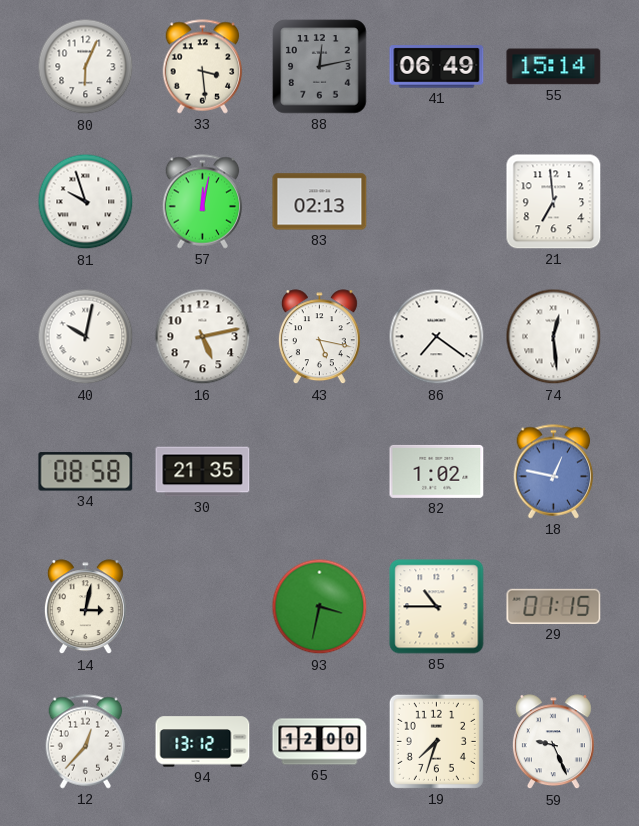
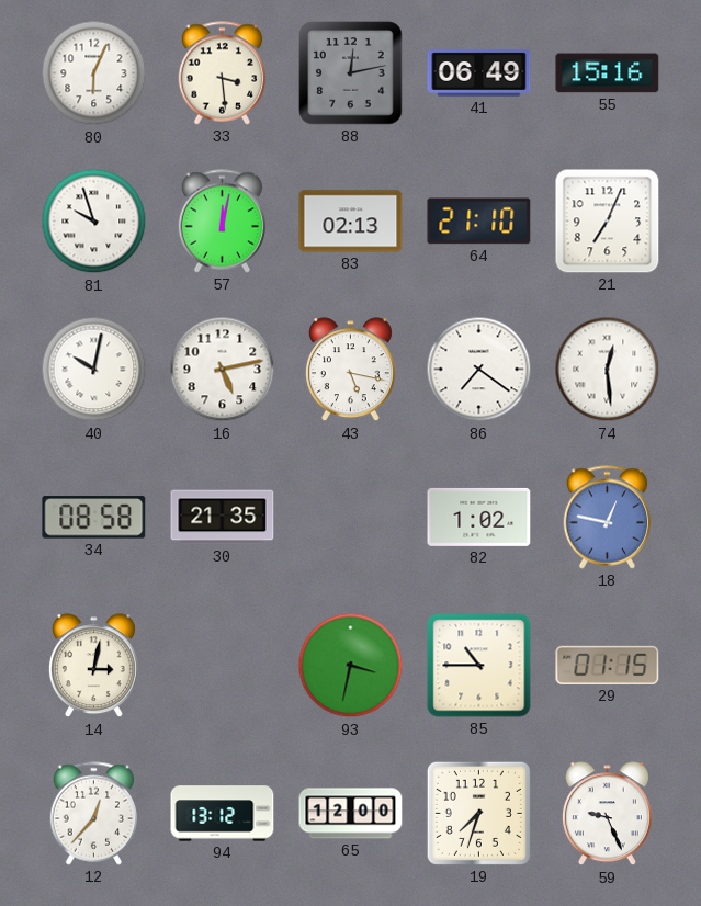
55: 15:14 -> 15:16
64: none -> 21:10
21: 6:59 -> 7:04
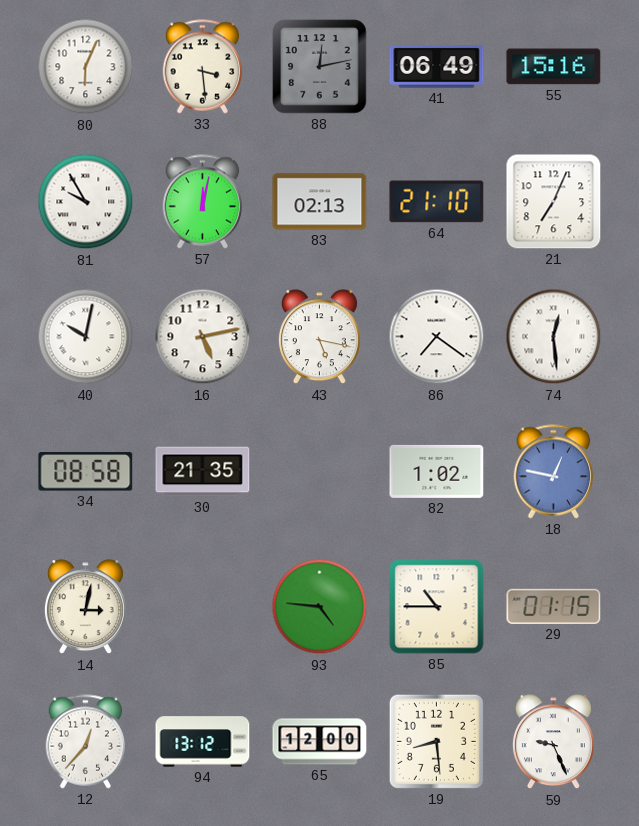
81: 9:57 -> 9:55
93: 3:32 -> 4:46
19: 7:33 -> 8:29
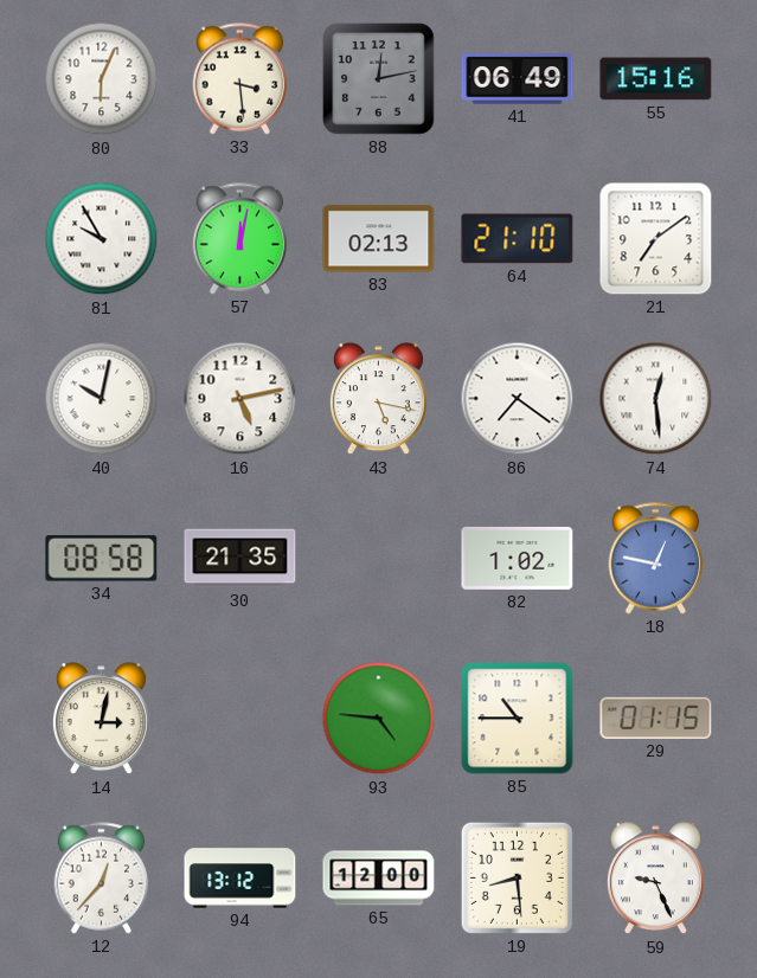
21: 7:04 -> 7:09
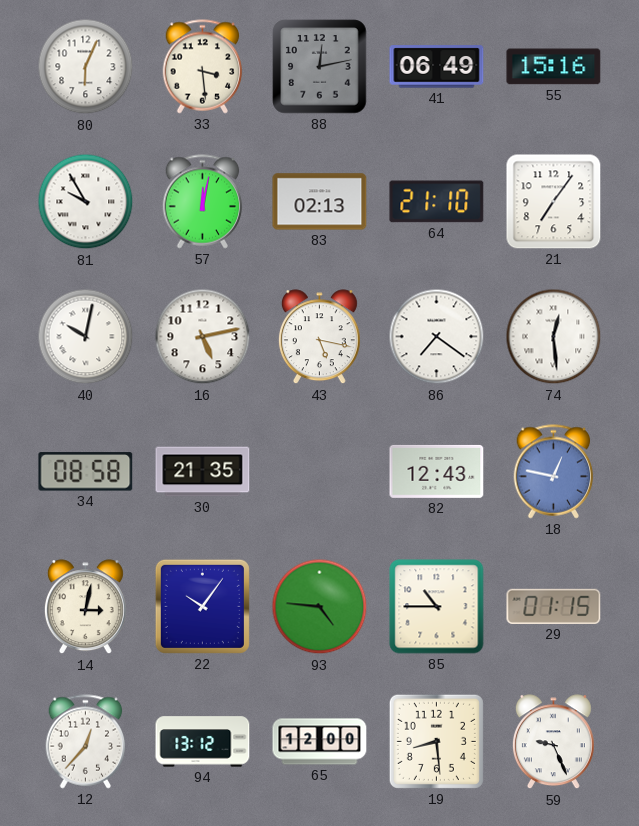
21: 7:09 -> 7:06
82: 1:02 -> 12:43
22: none -> 10:06
